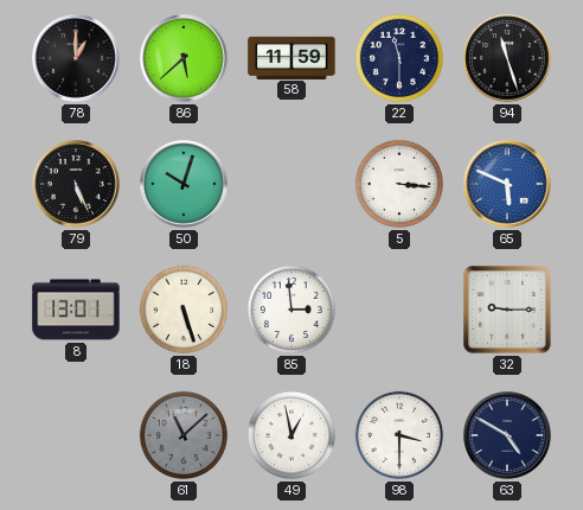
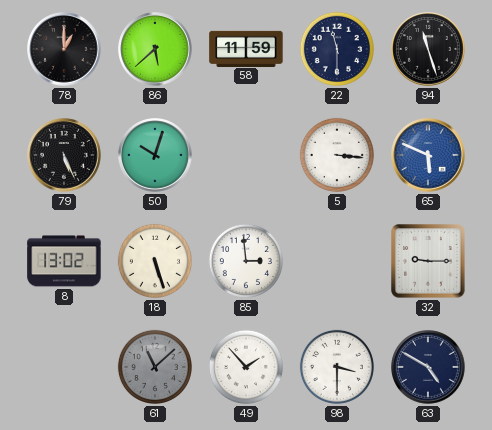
8: 13:01 -> 13:02
49: 12:58 -> 1:53
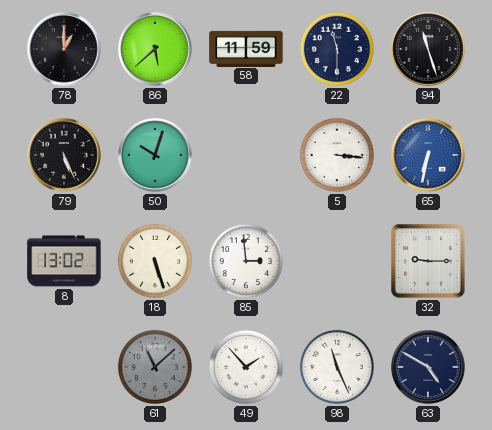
65: 5:49 -> 6:32
98: 3:30 -> 11:26
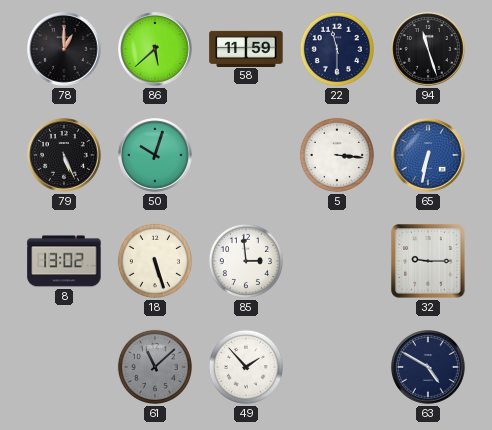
98: 11:26 -> none
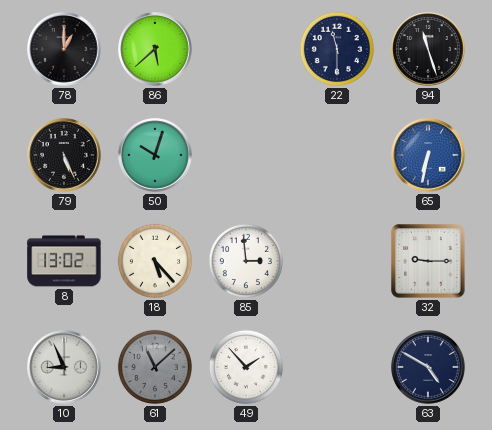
58: 11:59 -> none
5: 3:16 -> none
18: 5:27 -> 5:23
10: none -> 8:56
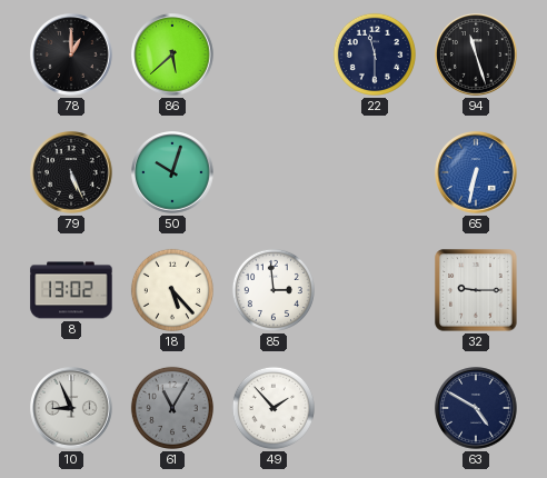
61: 11:08 -> 11:05
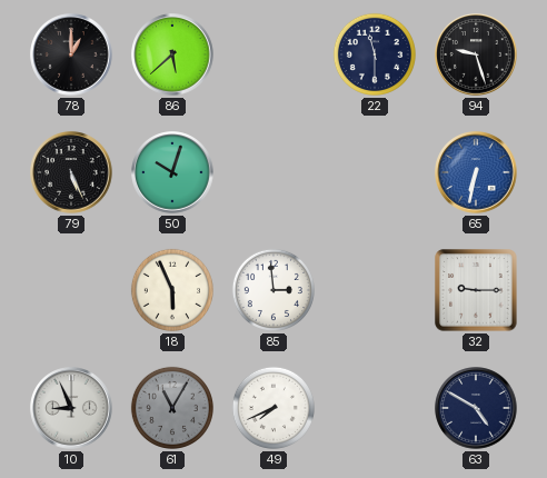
94: 11:27 -> 9:27
8: 13:02 -> none
18: 5:23 -> 5:56
49: 1:53 -> 7:41
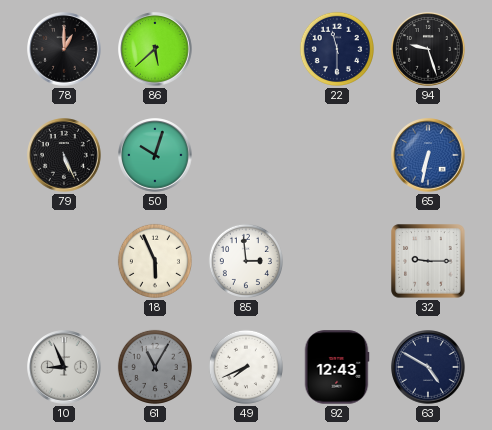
92: none -> 12:43
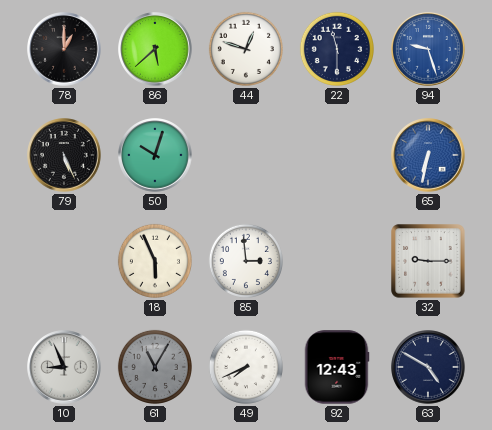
44: none -> 12:48
94 dial: black -> blue
